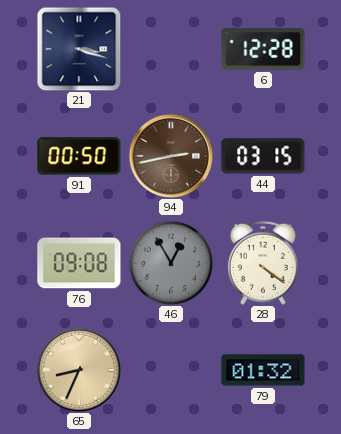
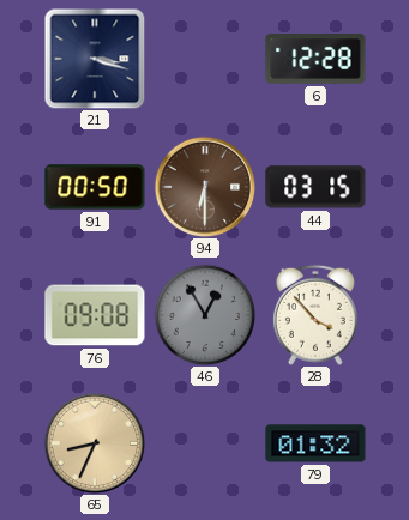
94: 2:43 -> 6:30
28: 4:21 -> 3:53
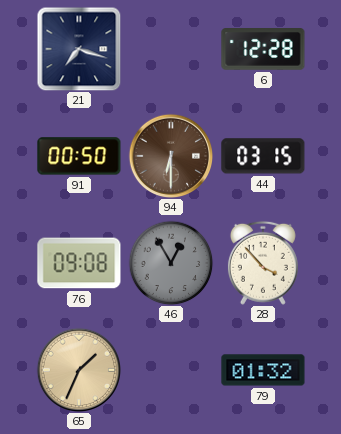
21: 3:18 -> 7:18
65: 8:34 -> 1:34
